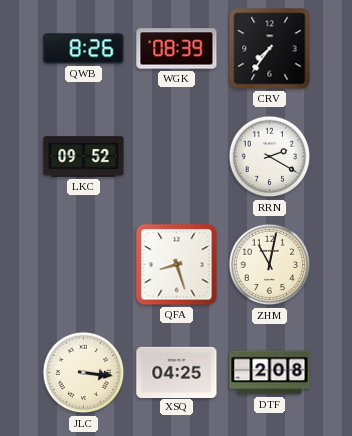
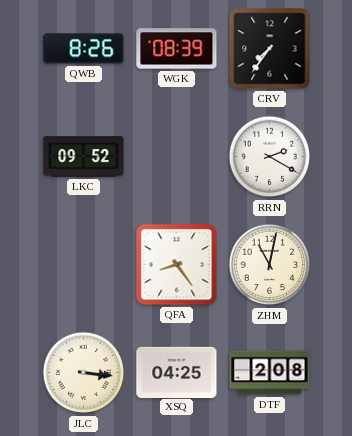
QFA: 8:27 -> 8:24
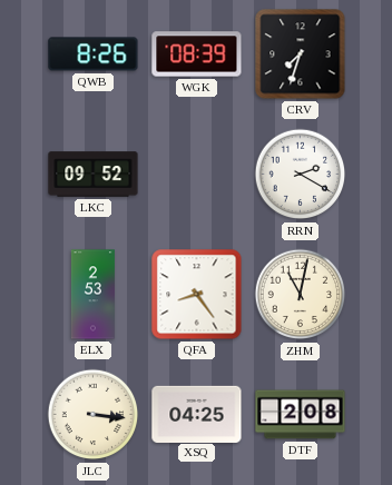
CRV: 7:36 -> 7:33
ELX: none -> 2:53
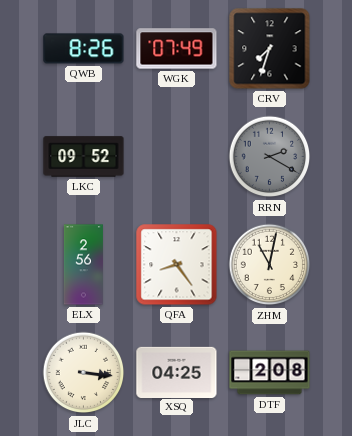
WGK: 08:39 -> 07:49
RRN dial: white -> grey
ELX: 2:53 -> 2:56
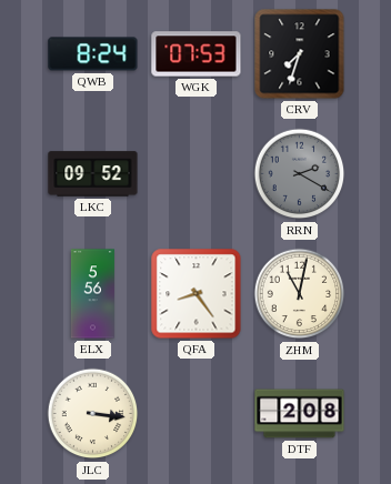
QWB: 8:26 -> 8:24
WGK: 07:49 -> 07:53
ELX: 2:56 -> 5:56
XSQ: 04:25 -> none
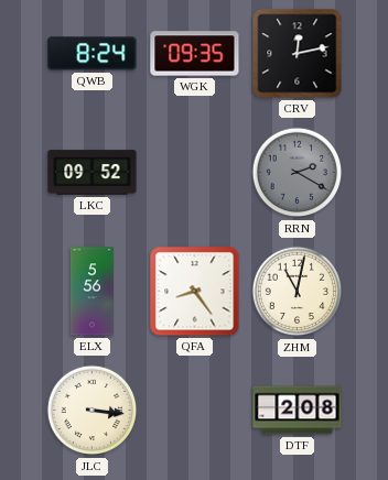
WGK: 07:53 -> 09:35
CRV: 7:33 -> 12:13
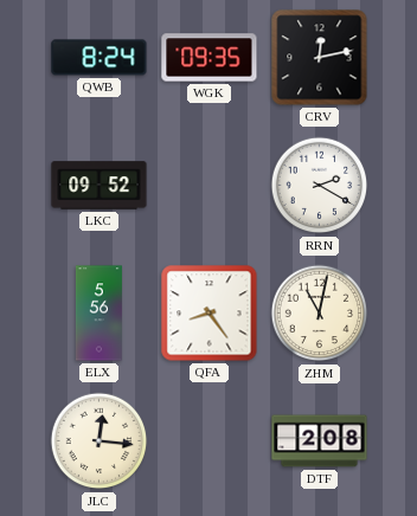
RRN dial: grey -> white
JLC: 3:16 -> 12:16
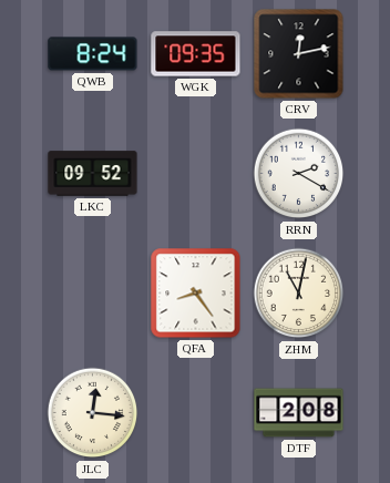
ELX: 5:56 -> none
